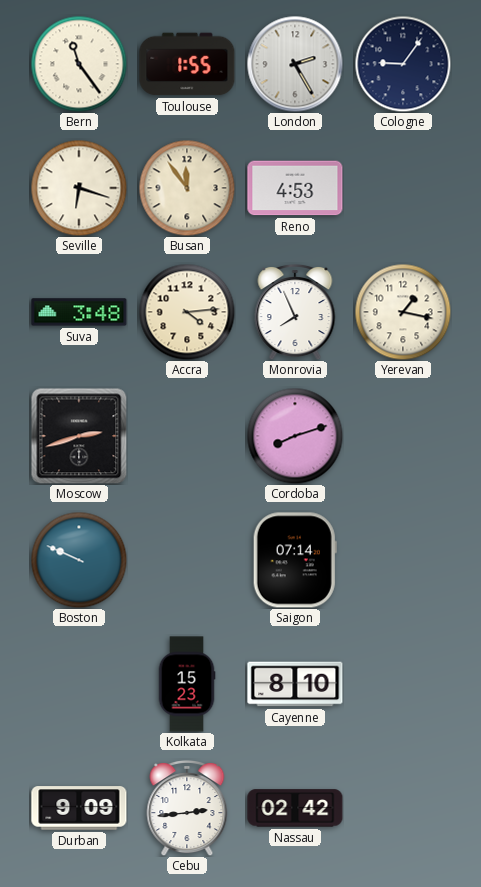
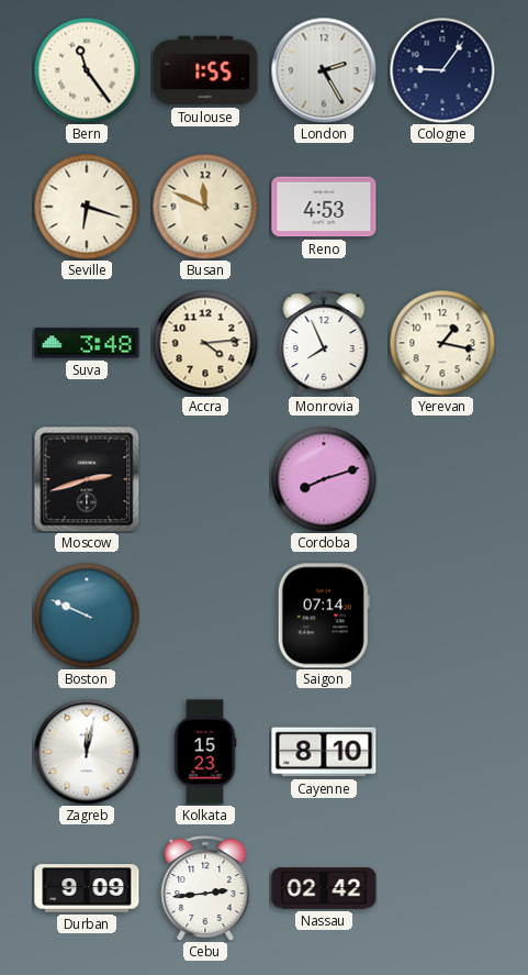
Busan: 11:54 -> 11:49
Zagreb: none -> 12:02
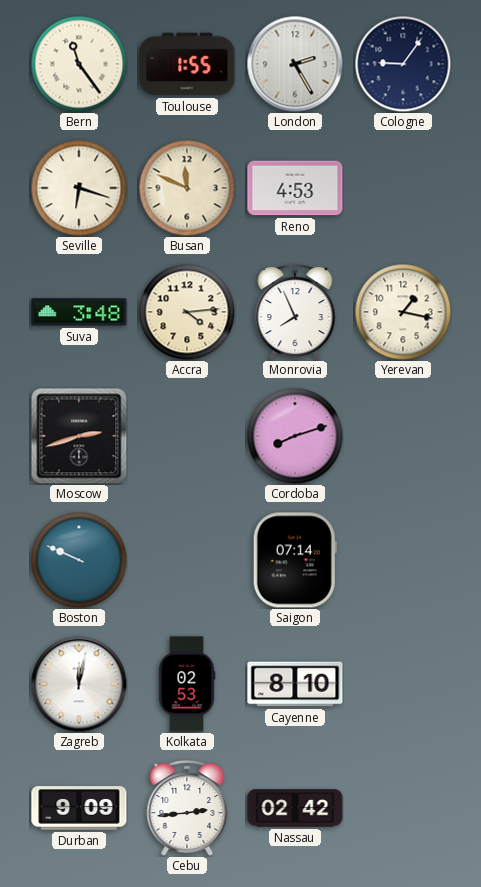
Kolkata: 15:23 -> 02:53
